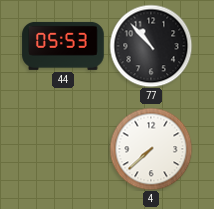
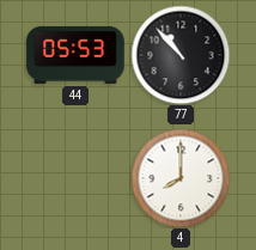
4: 7:38 -> 8:00
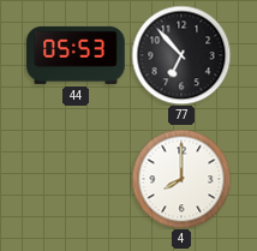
77: 10:53 -> 6:53
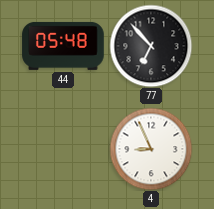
44: 05:53 -> 05:48
4: 8:00 -> 8:56
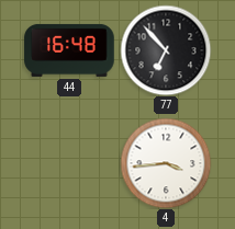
44: 05:48 -> 16:48
4: 8:56 -> 3:44
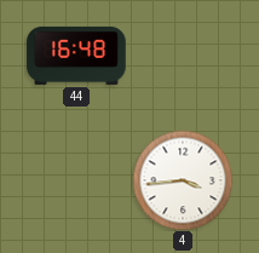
77: 6:53 -> none
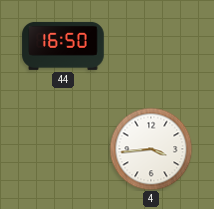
44: 16:48 -> 16:50
